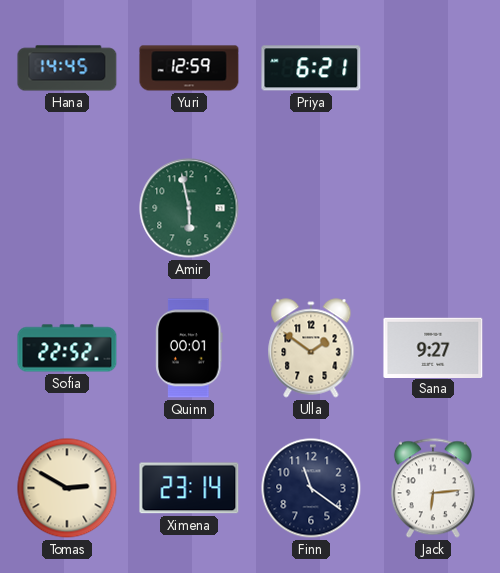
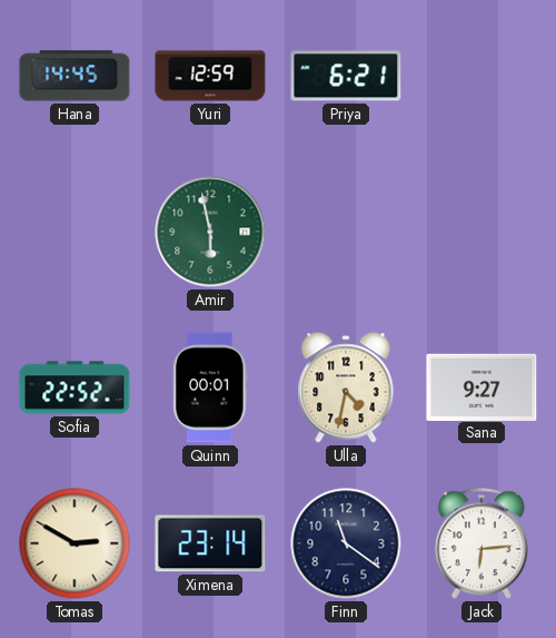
Ulla: 1:51 -> 4:32
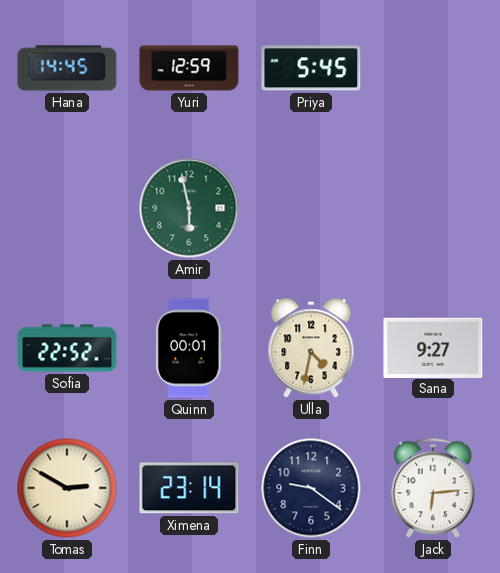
Priya: 6:21 -> 5:45
Finn: 11:21 -> 9:21
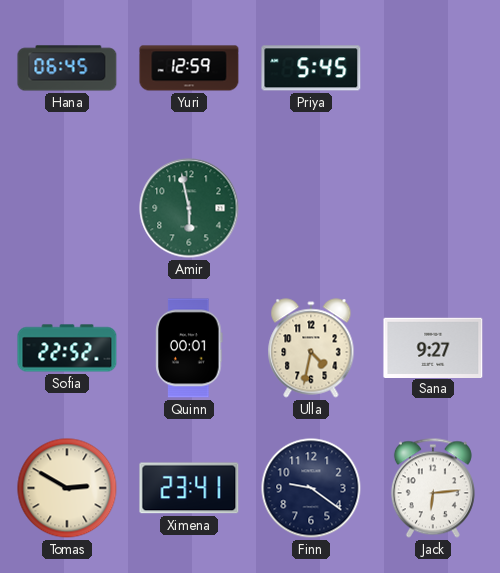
Hana: 14:45 -> 06:45
Ximena: 23:14 -> 23:41
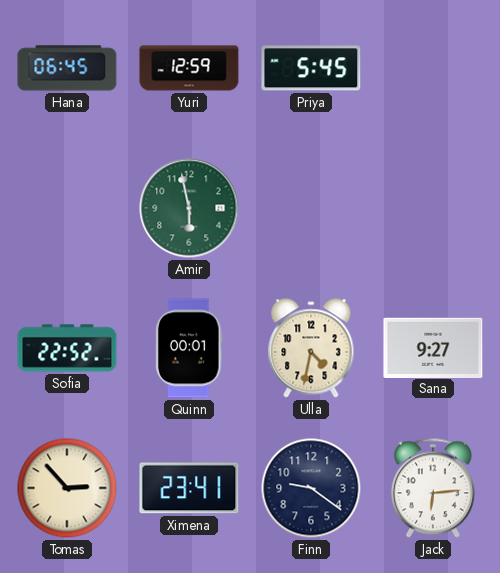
Tomas: 2:50 -> 2:53
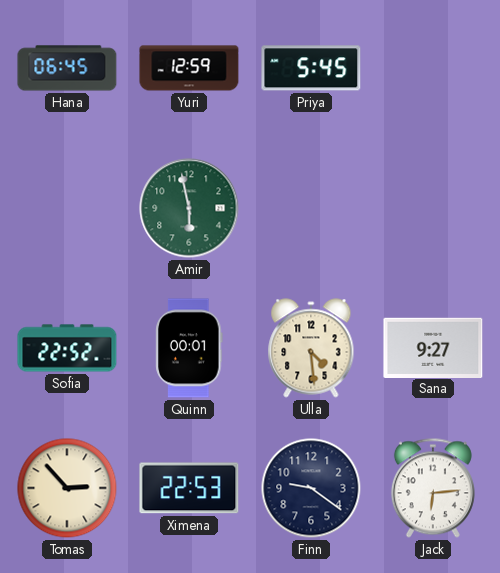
Ulla: 4:32 -> 4:29
Ximena: 23:41 -> 22:53
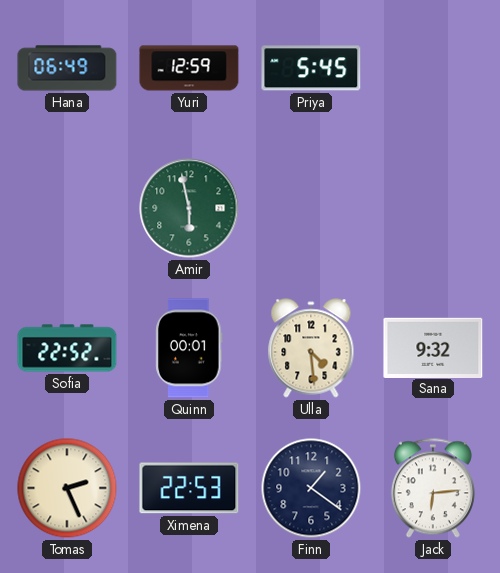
Hana: 06:45 -> 06:49
Sana: 9:27 -> 9:32
Tomas: 2:53 -> 2:26
Finn: 9:21 -> 1:21
